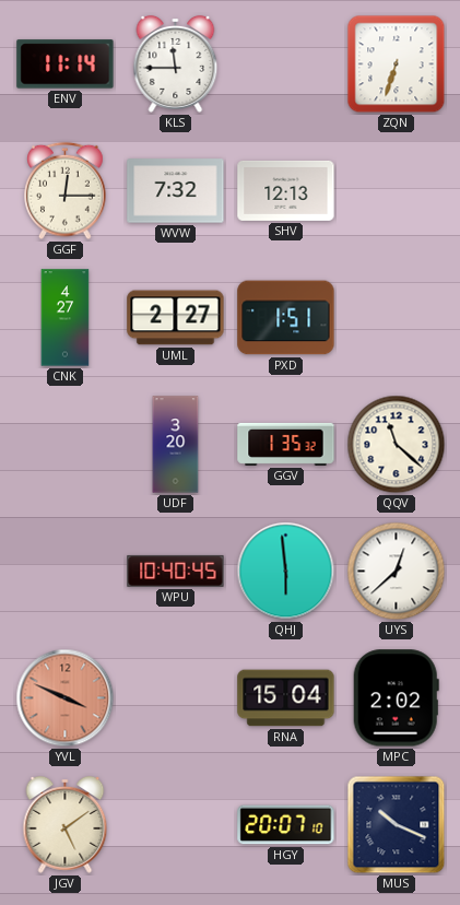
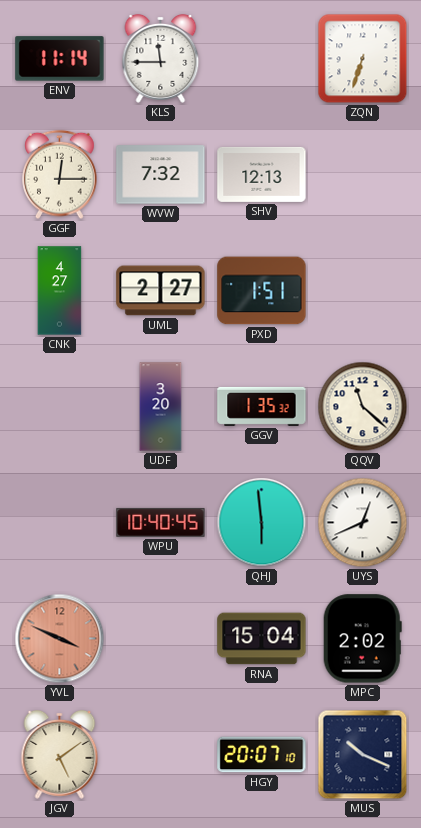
UYS: 12:38 -> 12:41
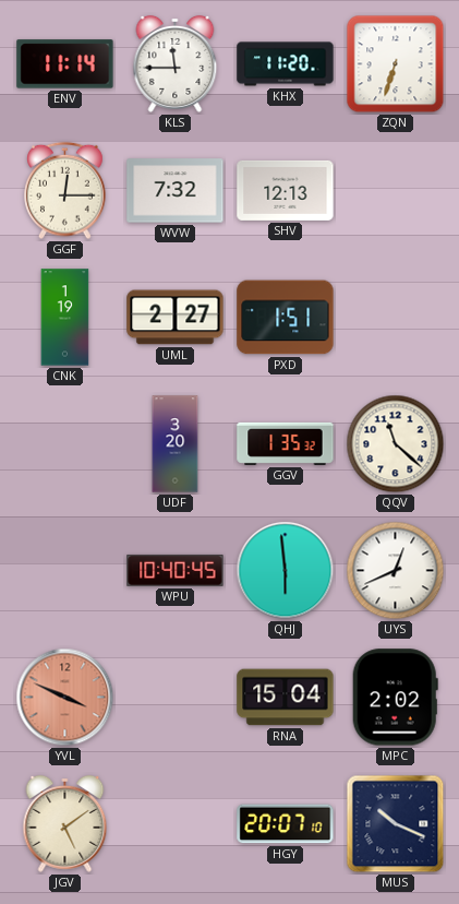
KHX: none -> 11:20
CNK: 4:27 -> 1:19
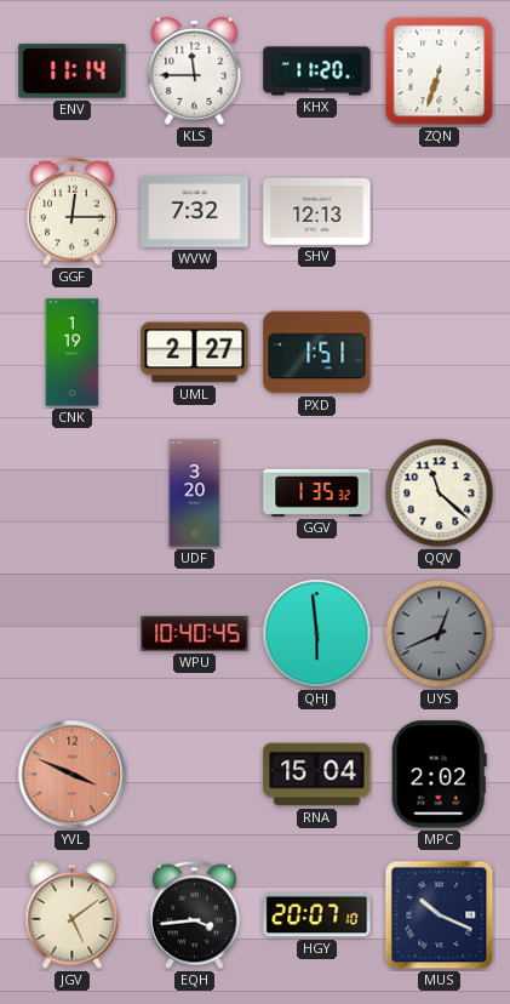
UYS dial: white -> grey
EQH: none -> 3:44
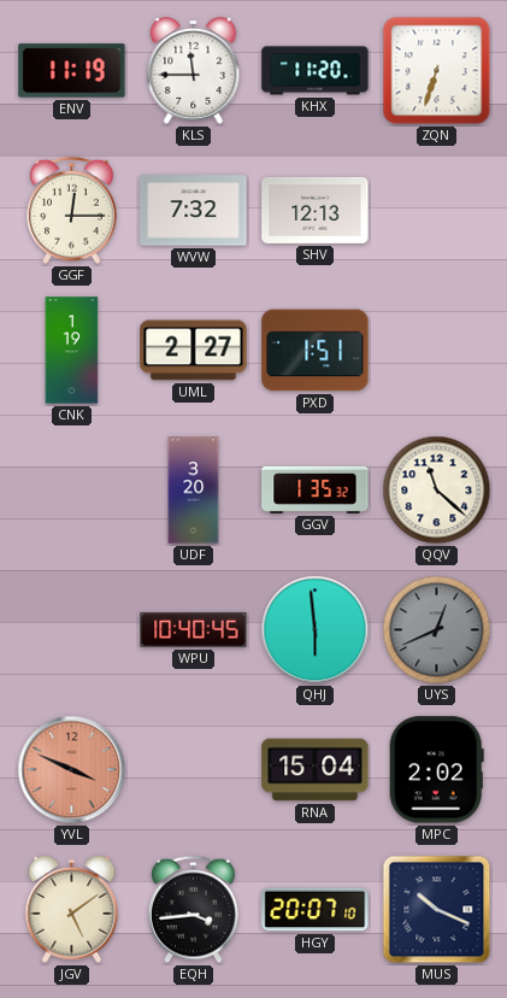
ENV: 11:14 -> 11:19
